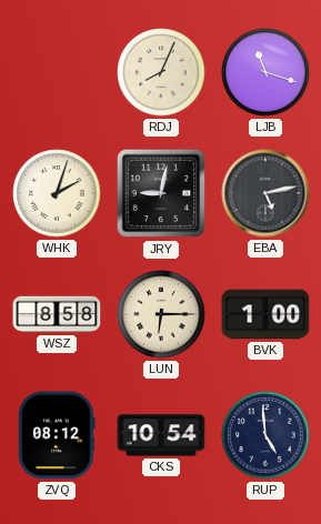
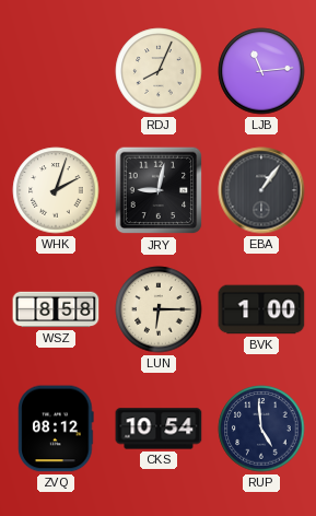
LJB: 11:18 -> 11:14
EBA: 5:13 -> 1:06
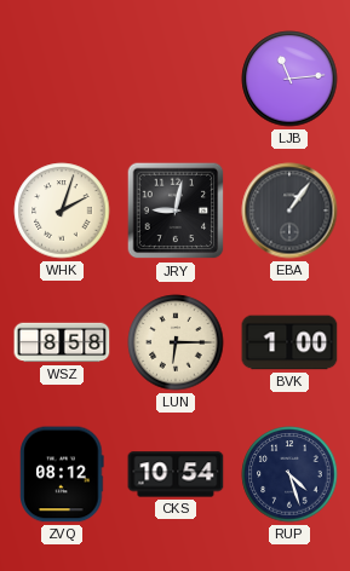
RDJ: 8:04 -> none
RUP: 4:59 -> 4:27
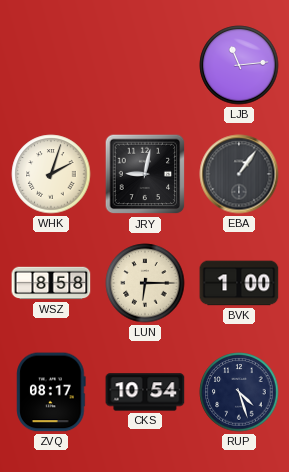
ZVQ: 08:12 -> 08:17
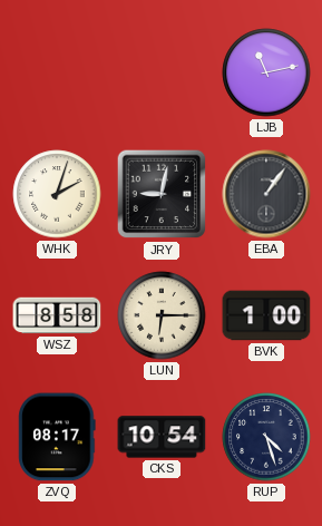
LJB: 11:14 -> 11:13
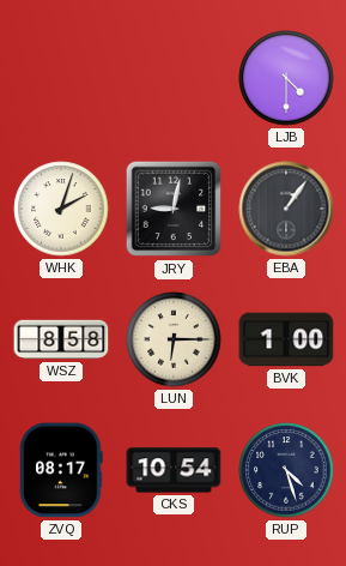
LJB: 11:13 -> 4:30
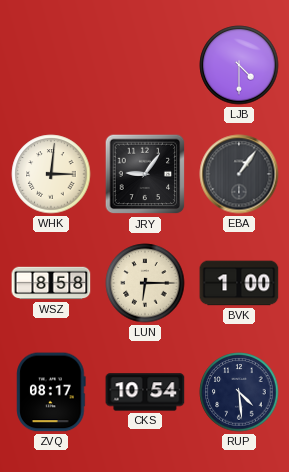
WHK: 2:03 -> 3:01
JRY: 9:02 -> 9:06
RUP: 4:27 -> 4:29
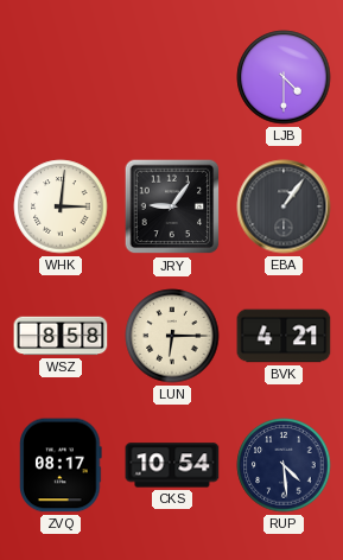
BVK: 1:00 -> 4:21
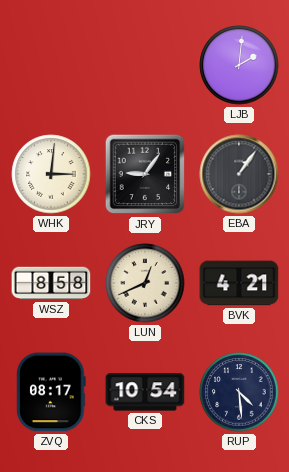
LJB: 4:30 -> 2:01
LUN: 6:15 -> 12:41
